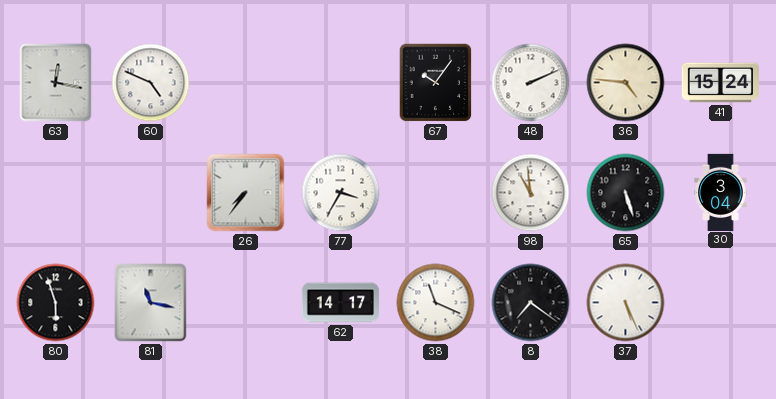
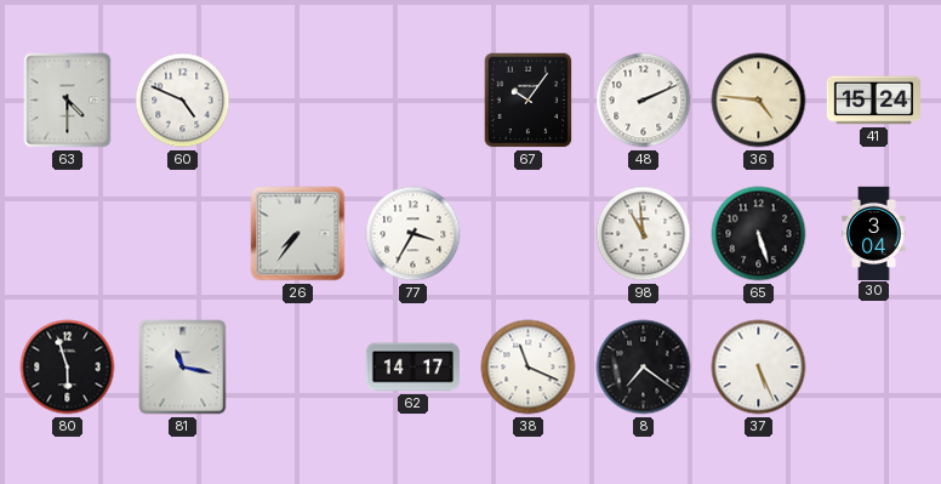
63: 12:17 -> 4:30
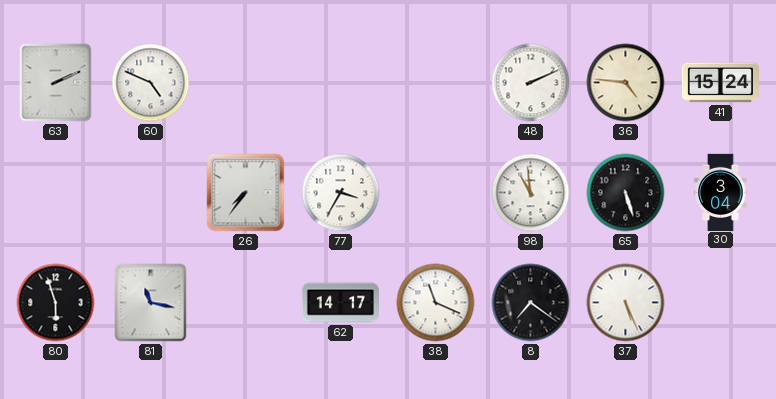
63: 4:30 -> 2:11
67: 10:06 -> none
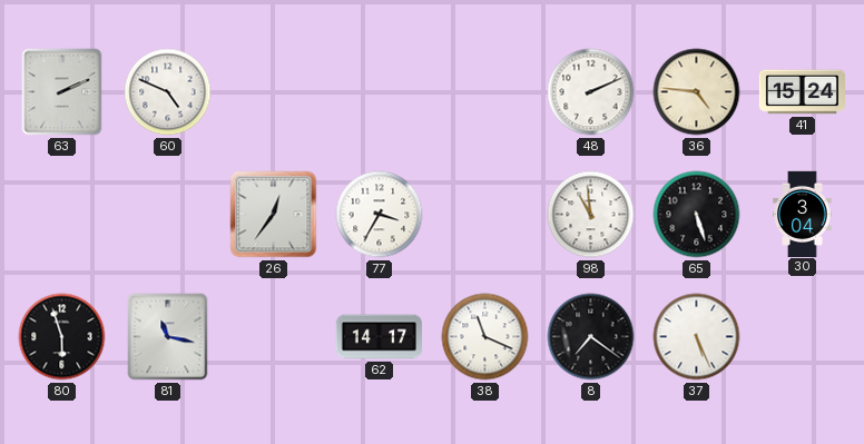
26: 7:36 -> 12:36
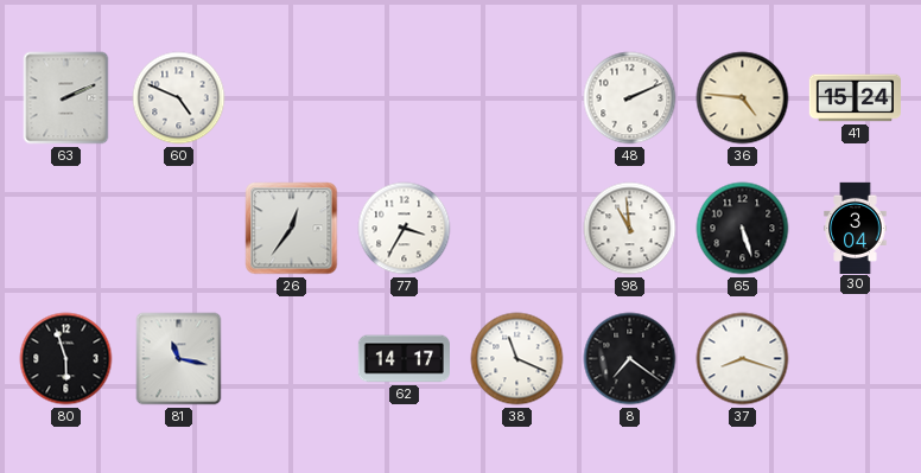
37: 5:26 -> 8:18
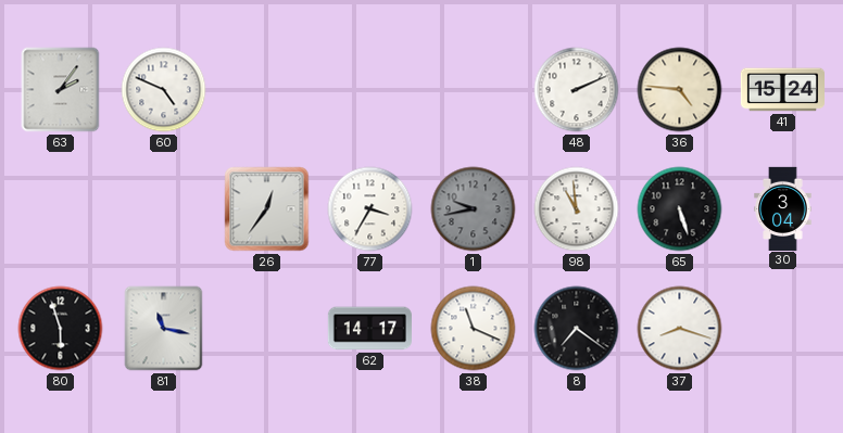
63: 2:11 -> 2:06
1: none -> 9:43
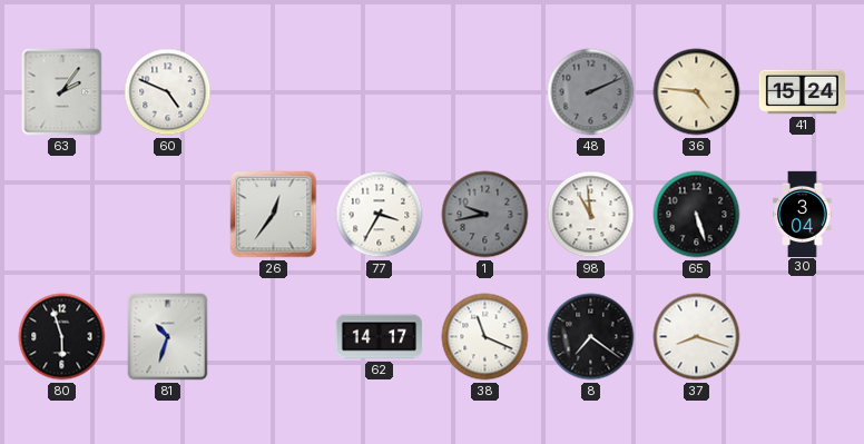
48 dial: white -> grey
81: 11:17 -> 10:33
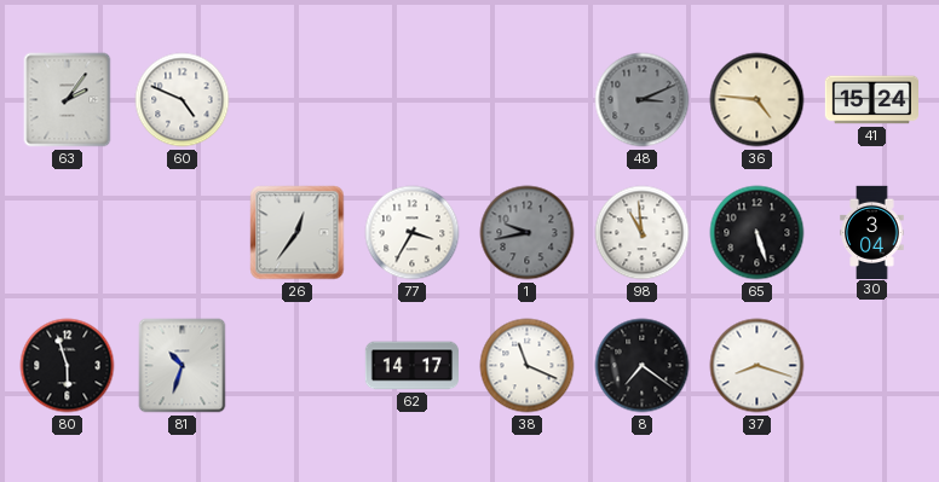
48: 2:11 -> 3:11
